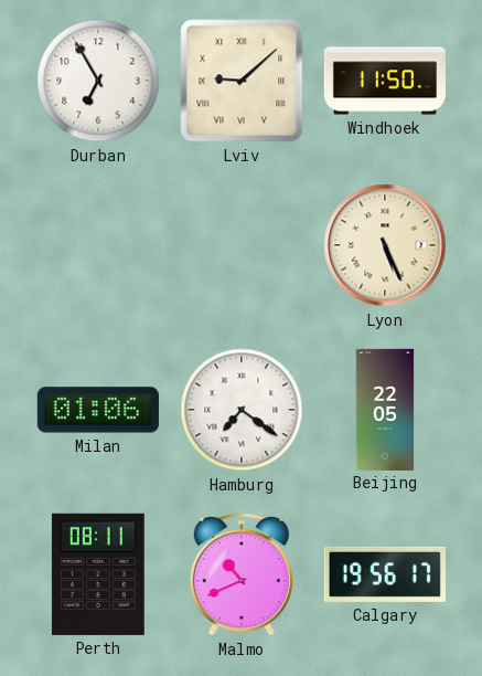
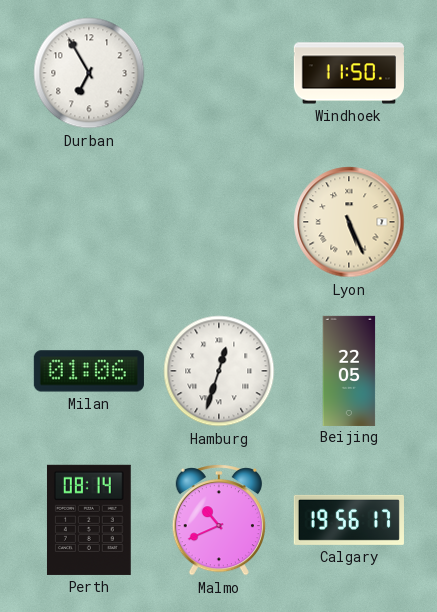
Lviv: 9:08 -> none
Hamburg: 7:21 -> 12:33
Perth: 08:11 -> 08:14
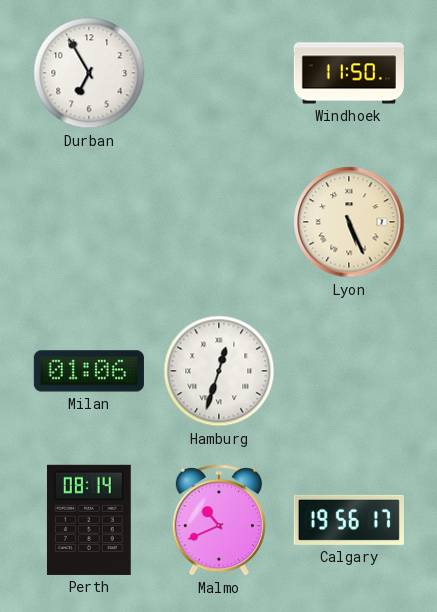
Beijing: 22:05 -> none
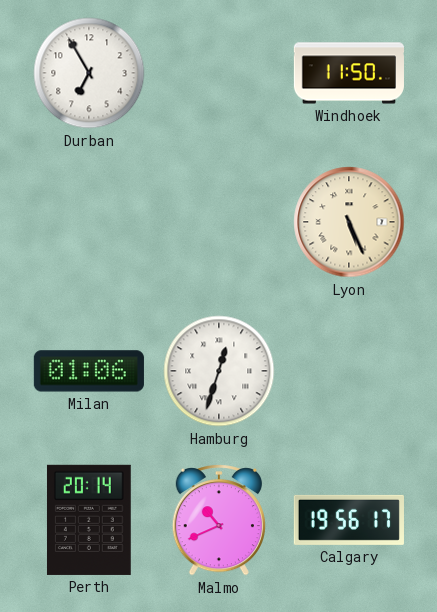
Perth: 08:14 -> 20:14
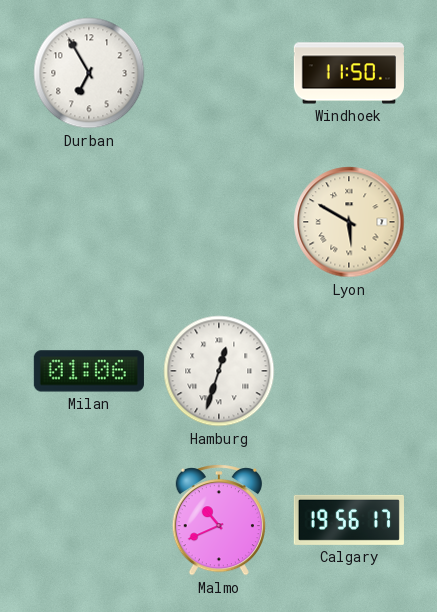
Lyon: 5:26 -> 5:50
Perth: 20:14 -> none
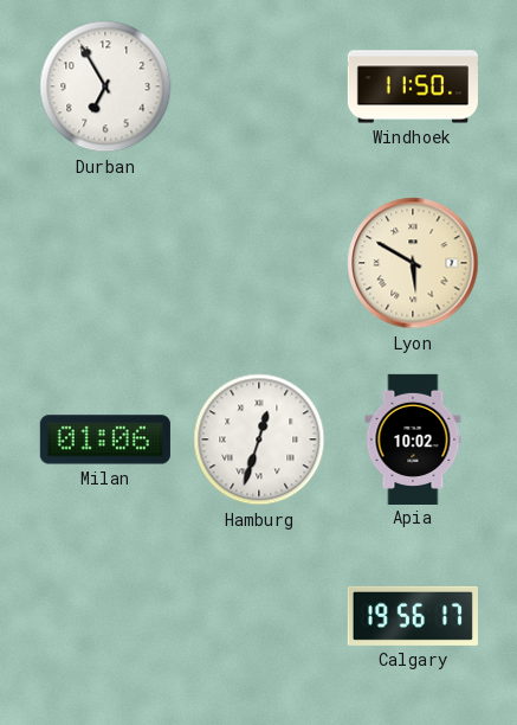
Apia: none -> 10:02
Malmo: 10:41 -> none
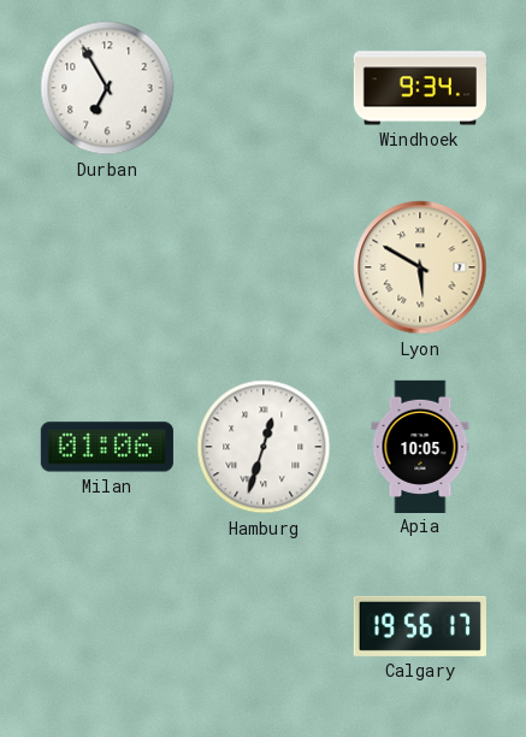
Windhoek: 11:50 -> 9:34
Apia: 10:02 -> 10:05
